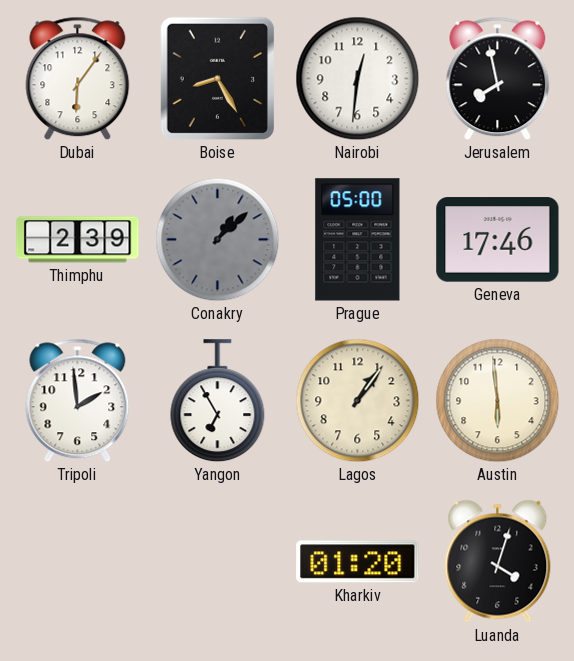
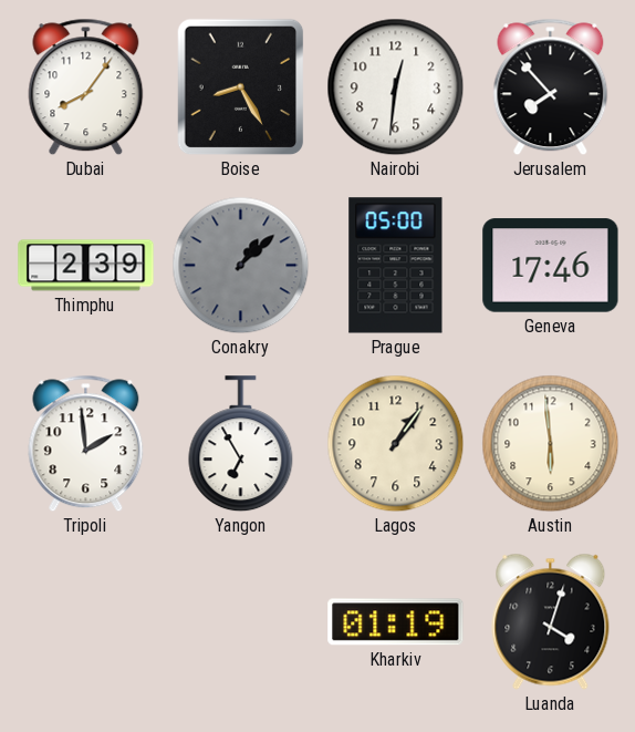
Dubai: 6:06 -> 8:06
Jerusalem: 7:58 -> 7:53
Kharkiv: 01:20 -> 01:19
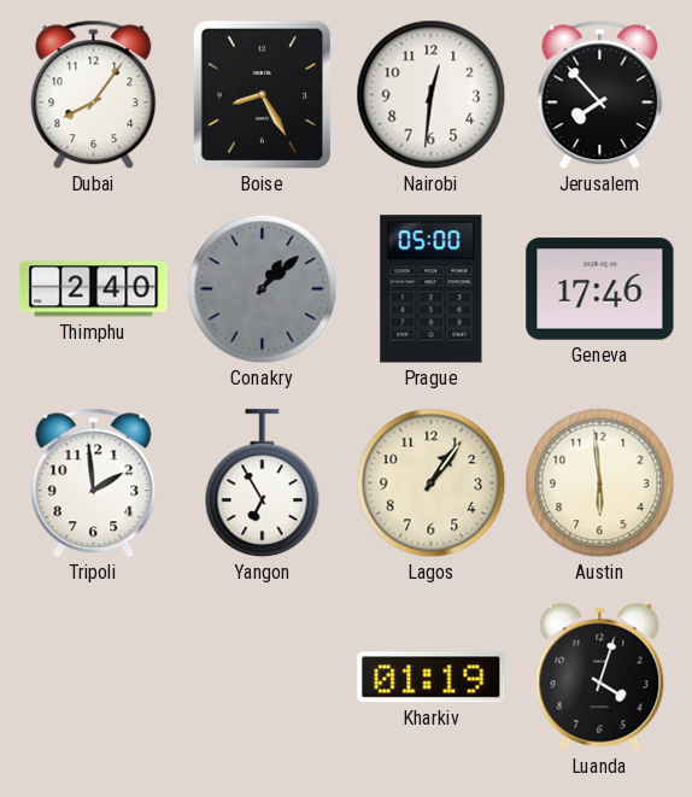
Thimphu: 2:39 -> 2:40
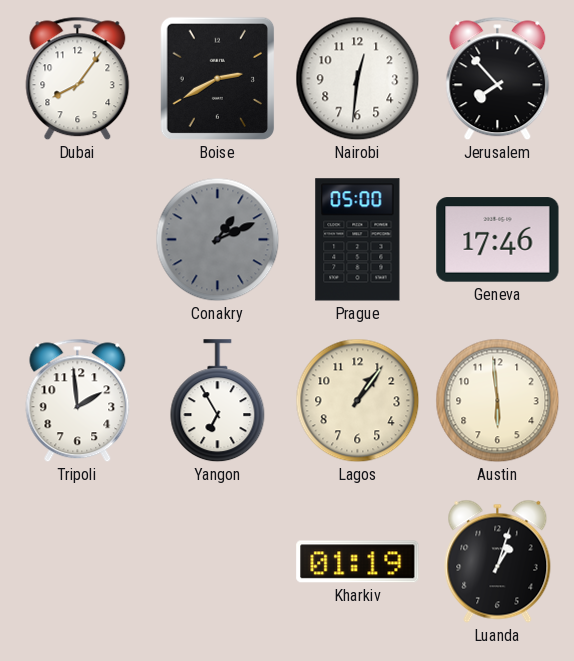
Boise: 8:25 -> 2:40
Thimphu: 2:40 -> none
Conakry: 1:08 -> 1:11
Luanda: 4:03 -> 1:03
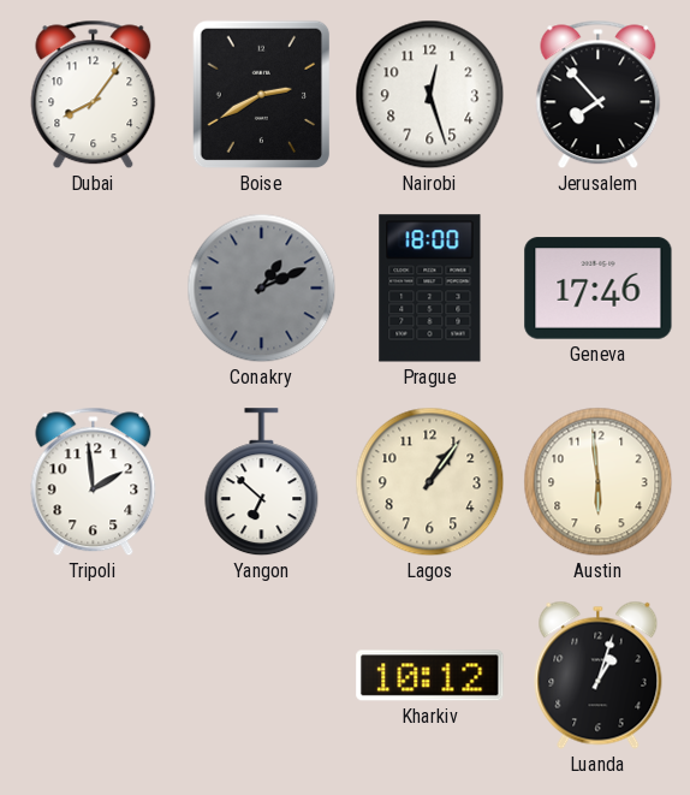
Nairobi: 12:31 -> 12:27
Prague: 05:00 -> 18:00
Yangon: 6:55 -> 6:52
Kharkiv: 01:19 -> 10:12
